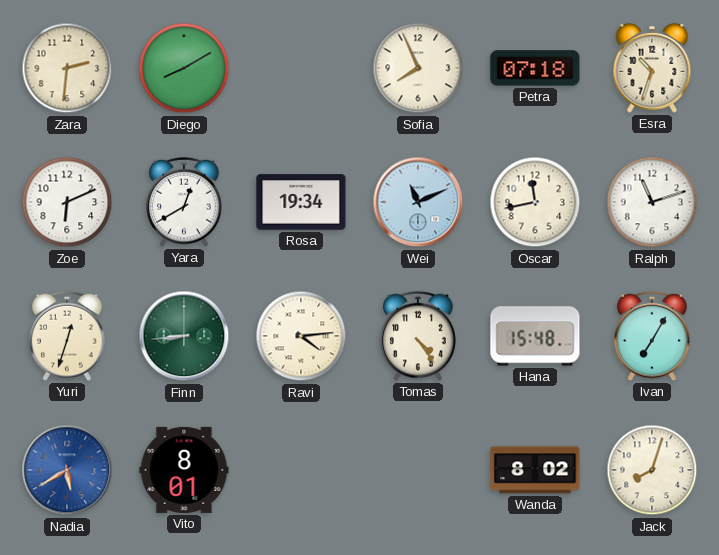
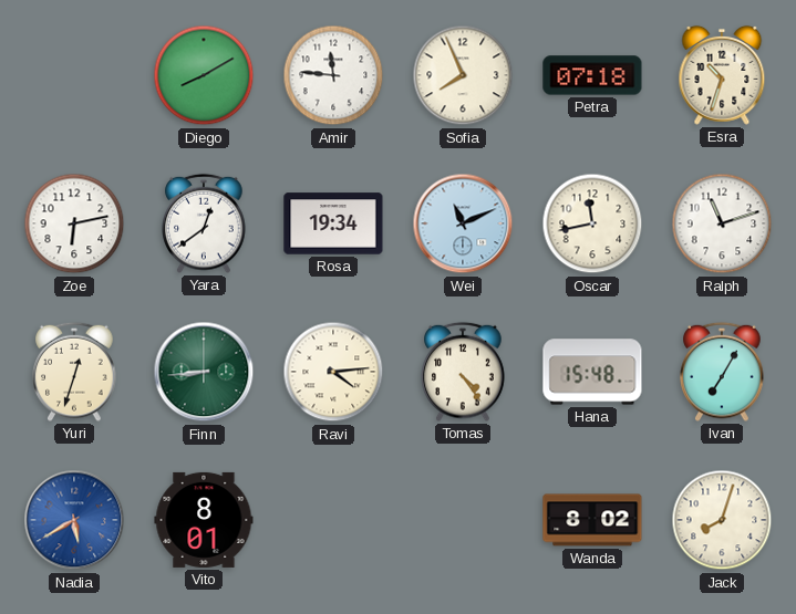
Zara: 2:31 -> none
Amir: none -> 11:46
Zoe: 6:11 -> 6:13
Yara: 12:40 -> 12:39
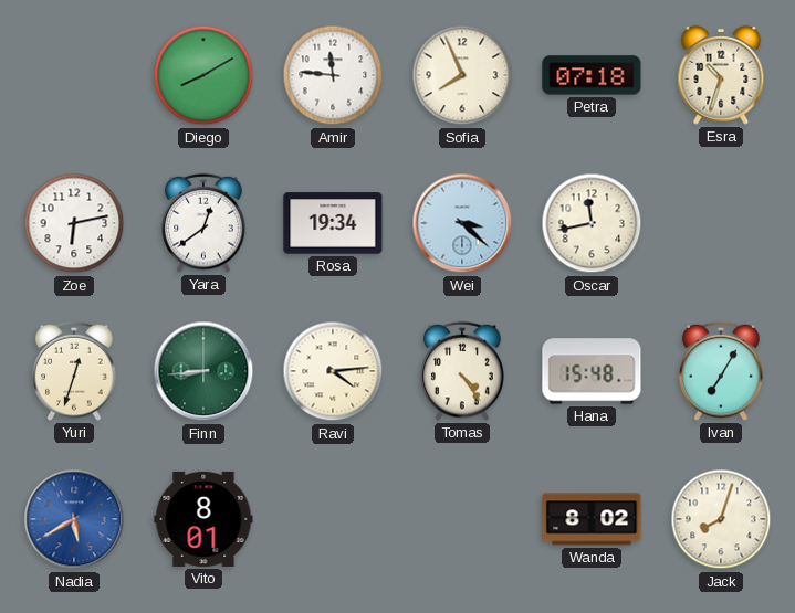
Wei: 11:11 -> 3:22
Ralph: 11:12 -> none
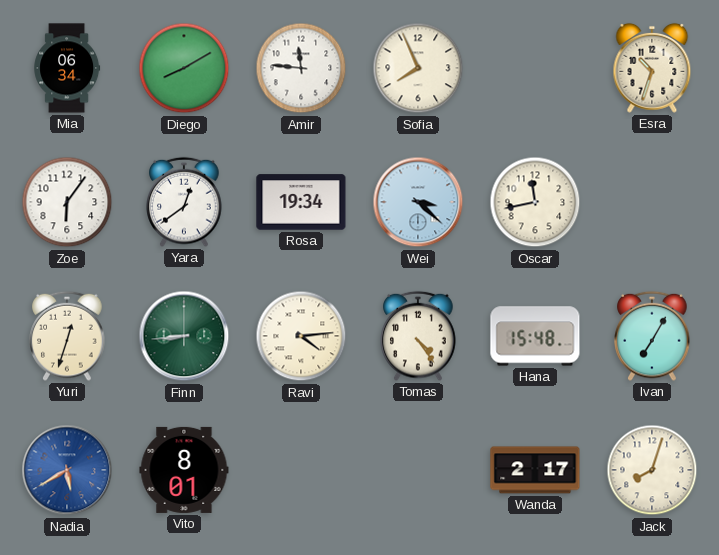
Mia: none -> 06:34
Petra: 07:18 -> none
Zoe: 6:13 -> 6:06
Wanda: 8:02 -> 2:17
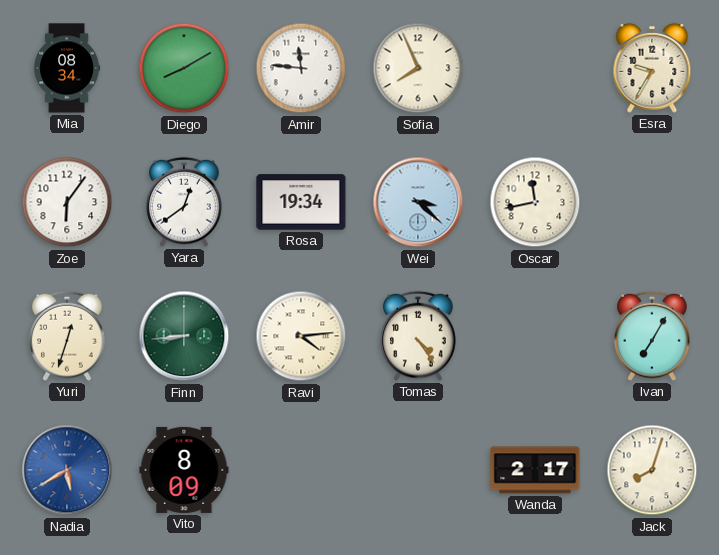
Mia: 06:34 -> 08:34
Esra: 10:33 -> 9:35
Hana: 15:48 -> none
Vito: 8:01 -> 8:09
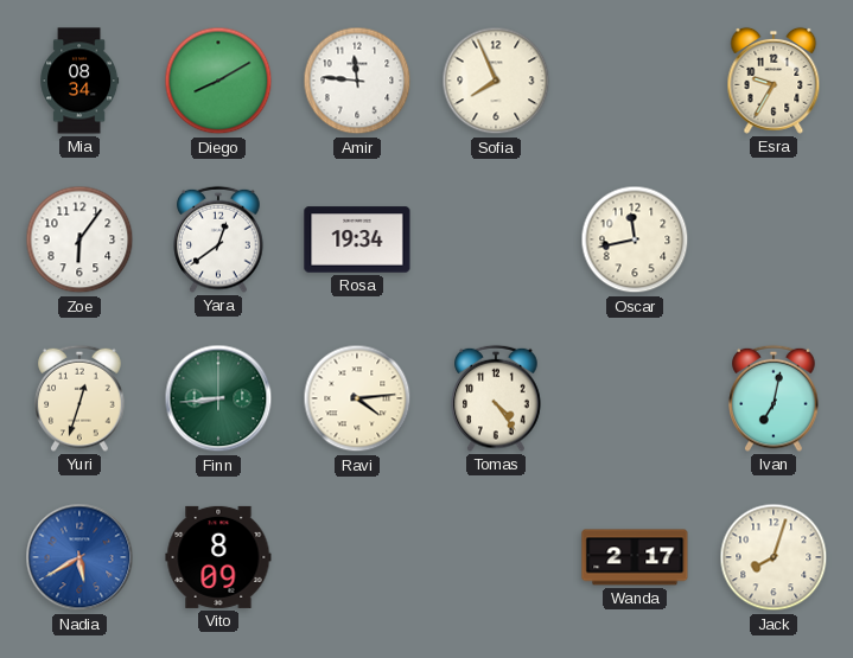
Wei: 3:22 -> none
Ivan: 7:05 -> 7:02
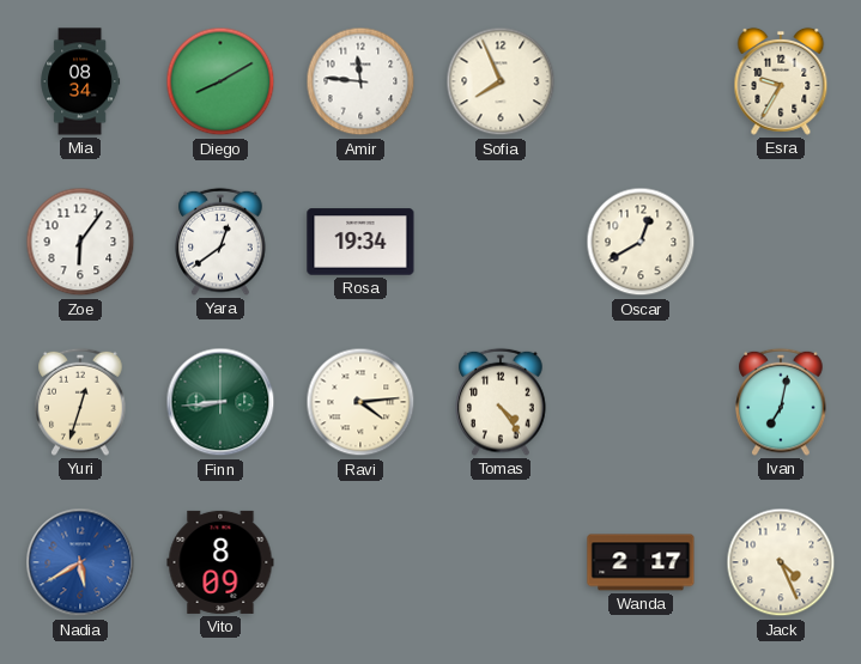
Oscar: 11:43 -> 12:40
Jack: 8:03 -> 4:26
